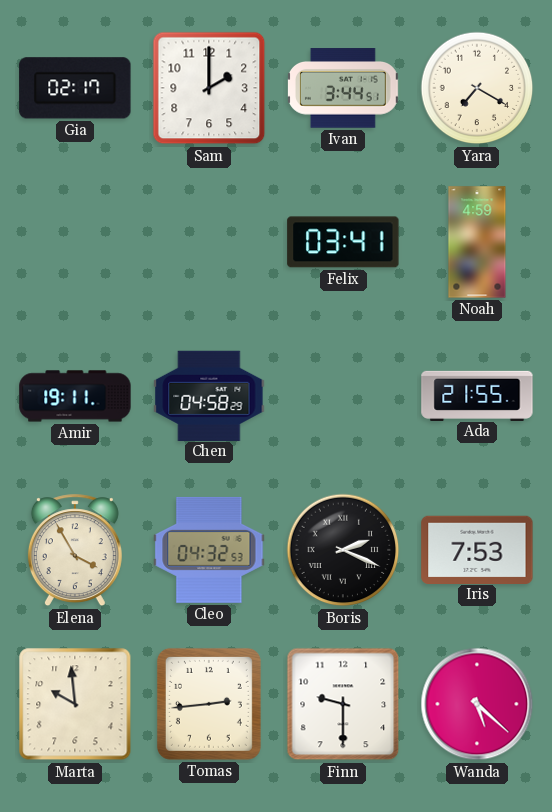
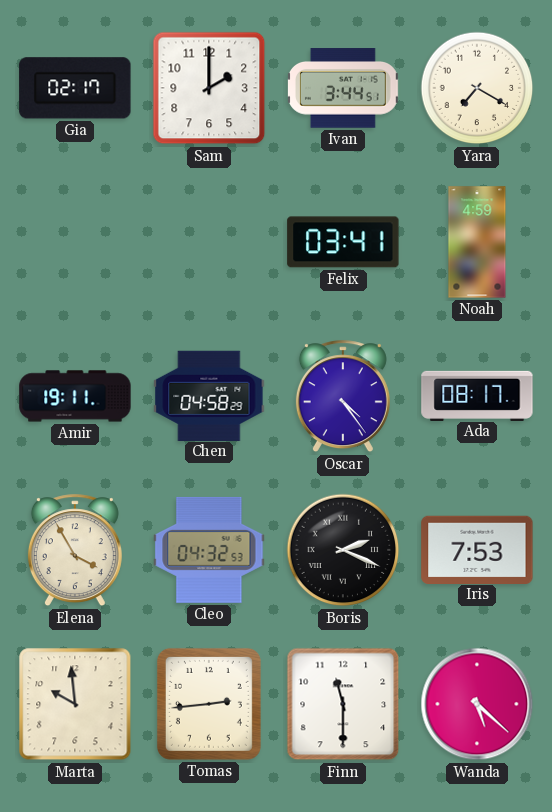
Oscar: none -> 4:24
Ada: 21:55 -> 08:17
Finn: 9:30 -> 11:30
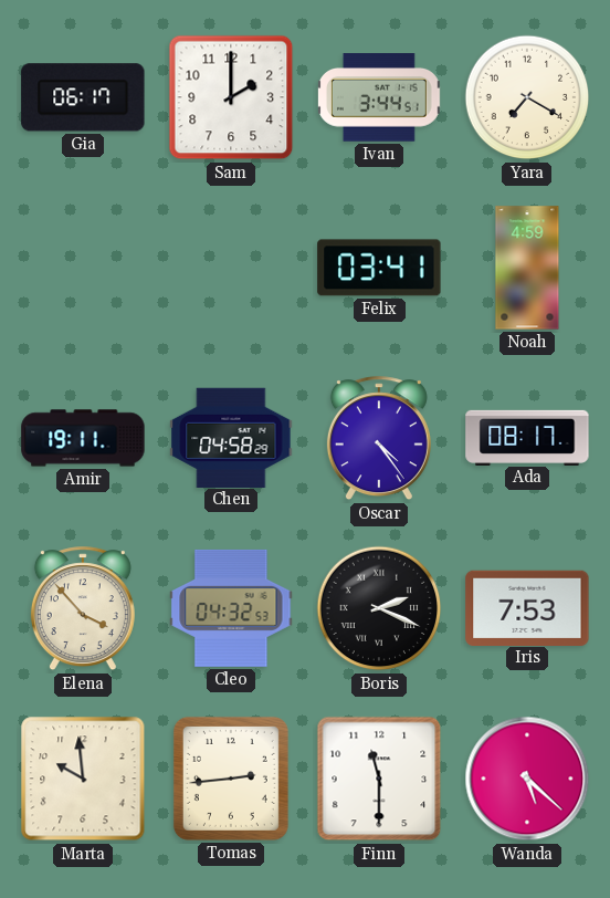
Gia: 02:17 -> 06:17
Elena: 3:55 -> 3:53
